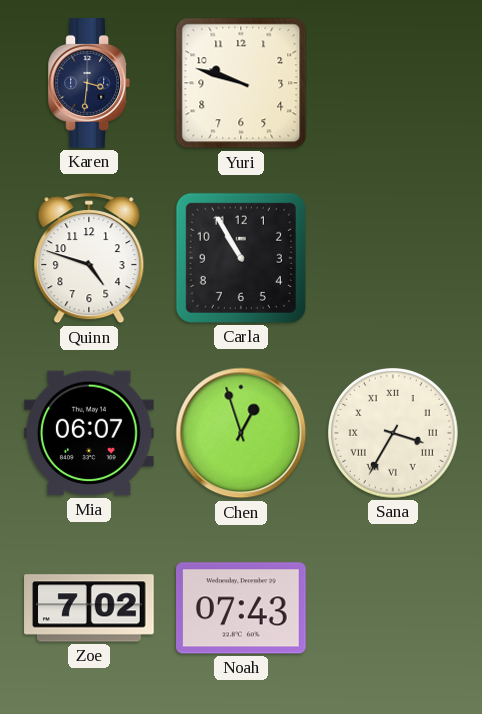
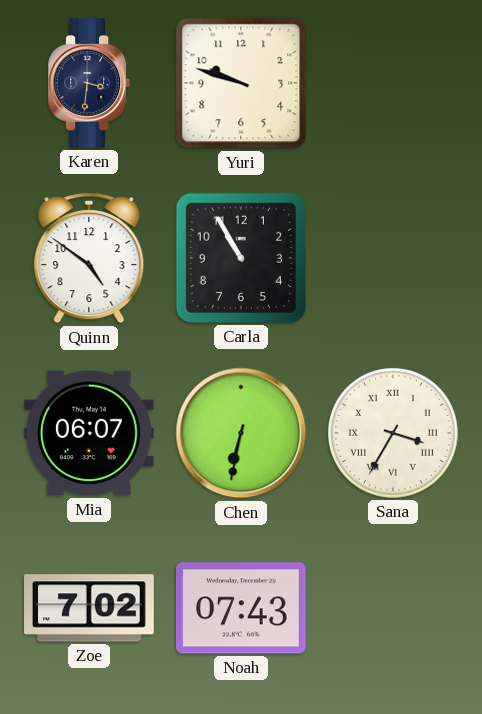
Quinn: 4:48 -> 4:51
Chen: 12:57 -> 6:32
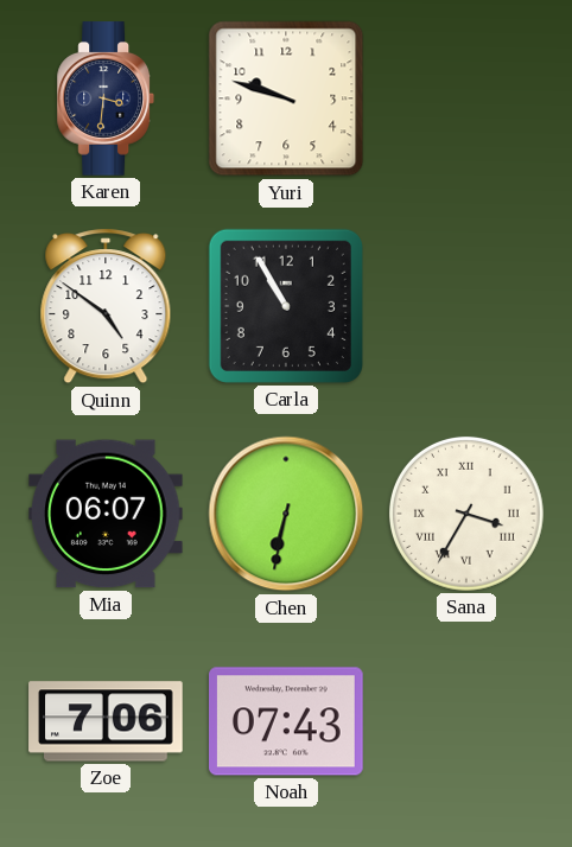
Zoe: 7:02 -> 7:06
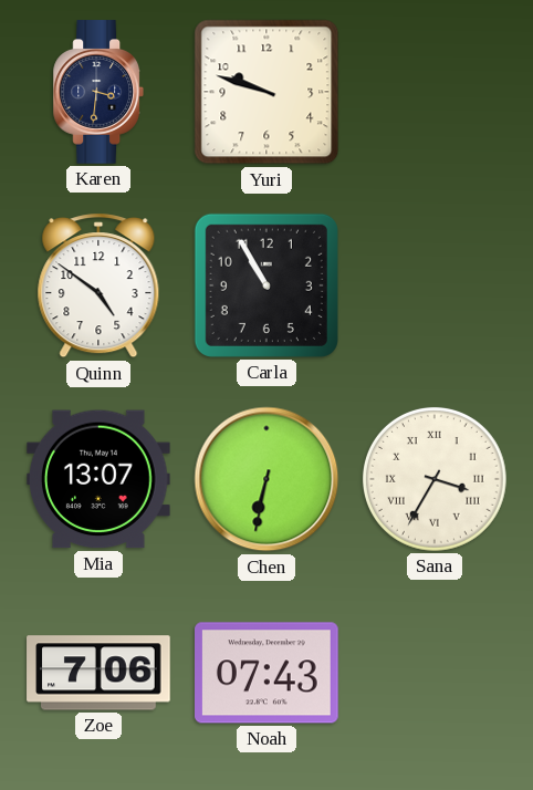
Mia: 06:07 -> 13:07
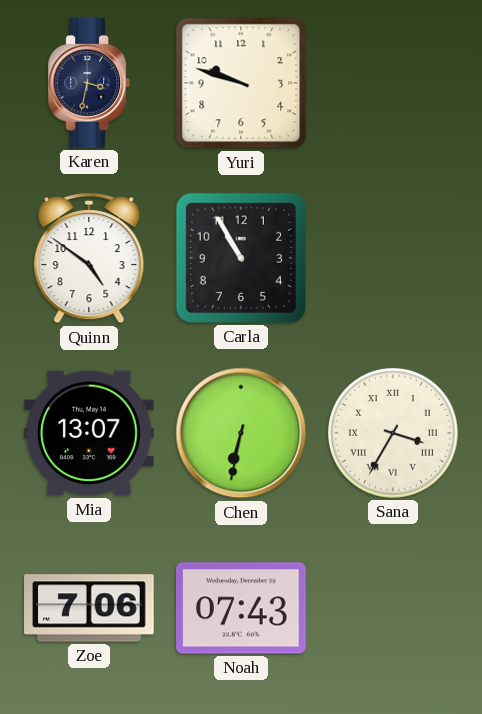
Karen: 3:31 -> 3:32
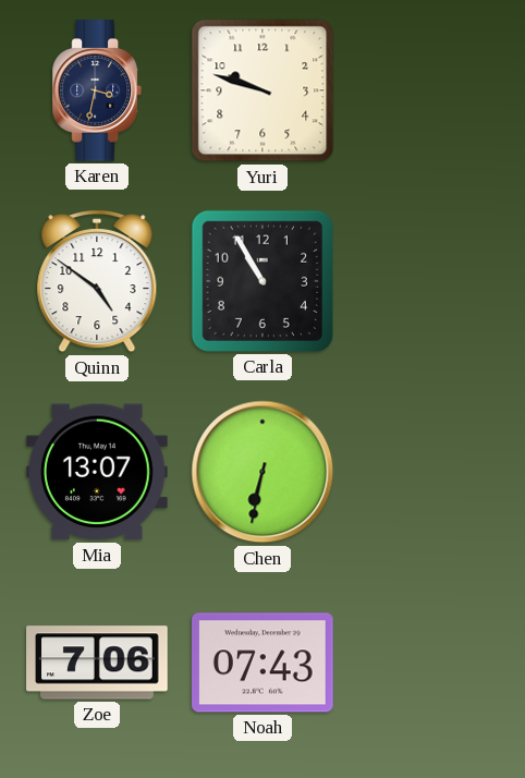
Sana: 3:35 -> none
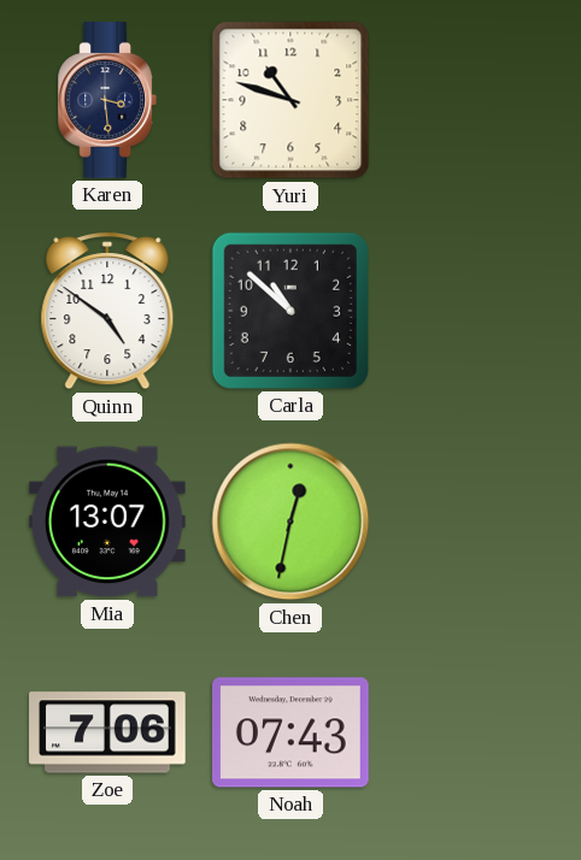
Karen: 3:32 -> 3:29
Yuri: 9:48 -> 10:48
Carla: 10:55 -> 10:52
Chen: 6:32 -> 12:32
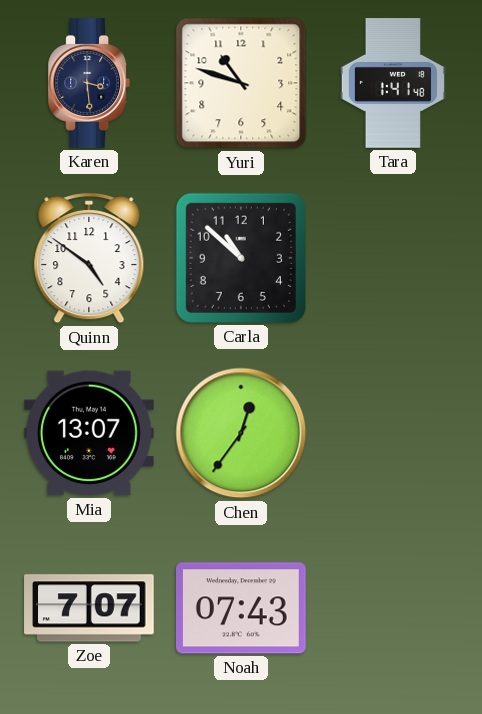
Tara: none -> 1:41
Chen: 12:32 -> 12:36
Zoe: 7:06 -> 7:07
